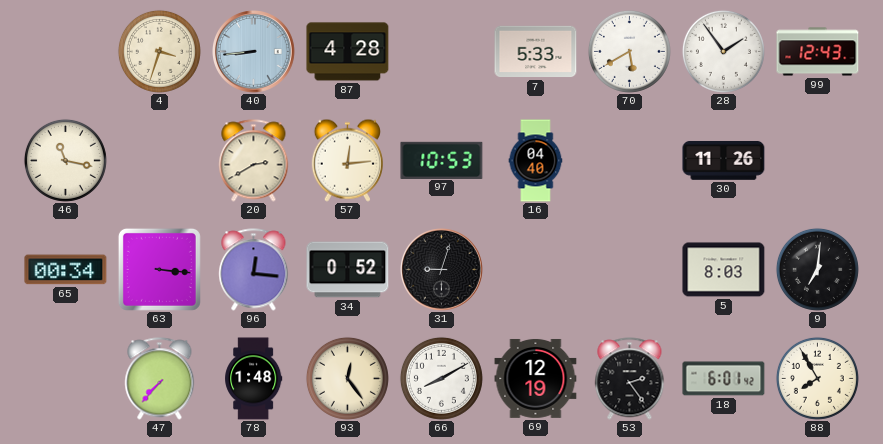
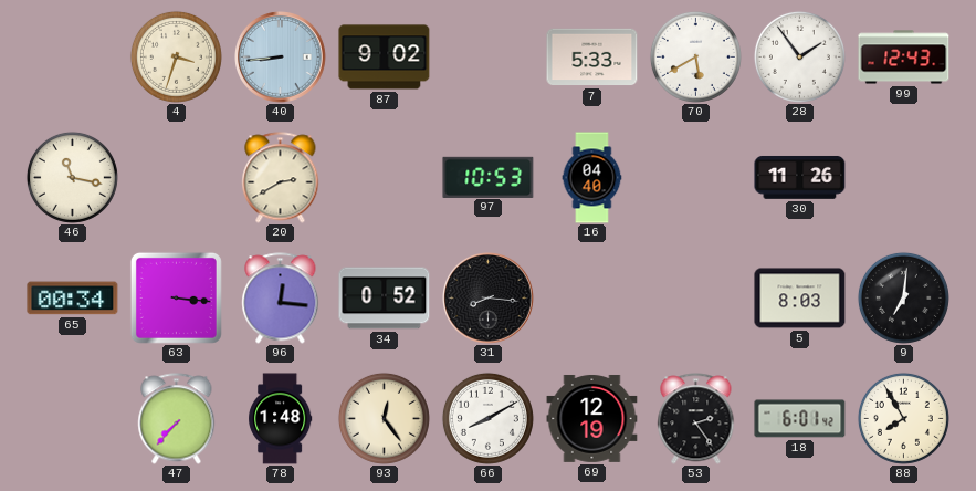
87: 4:28 -> 9:02
57: 12:14 -> none
31: 9:03 -> 8:16
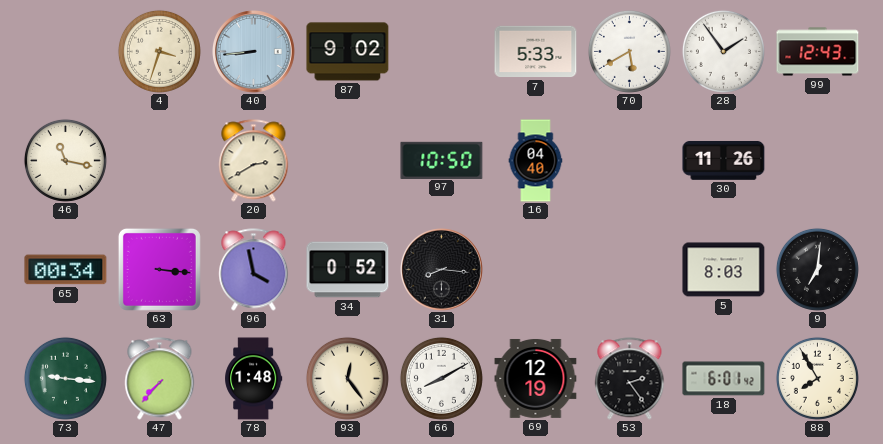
97: 10:53 -> 10:50
96: 12:16 -> 3:58
73: none -> 9:16
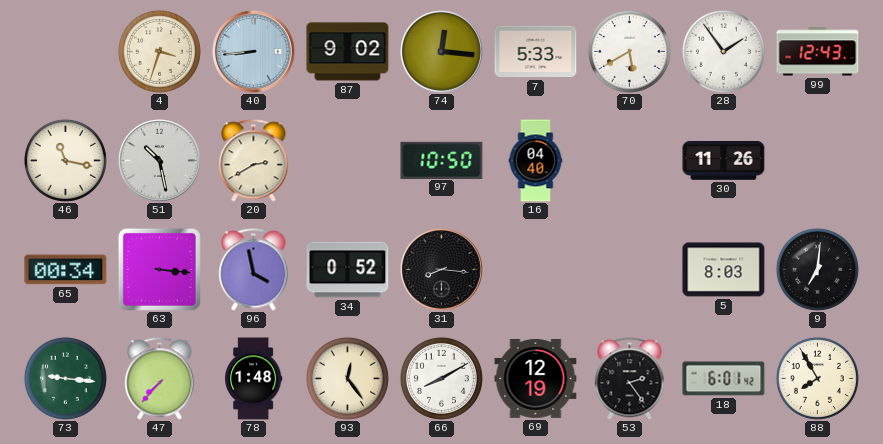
74: none -> 12:16
51: none -> 10:28
